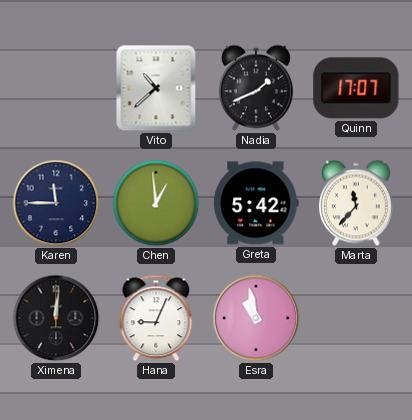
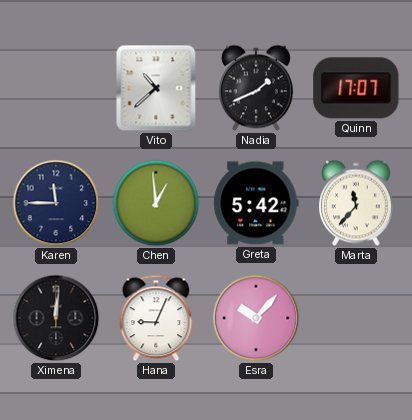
Esra: 10:58 -> 10:07
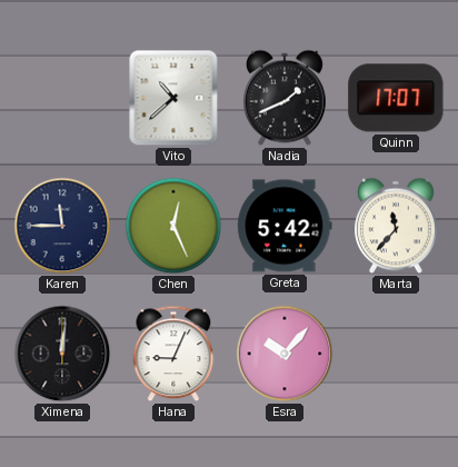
Chen: 12:59 -> 12:26
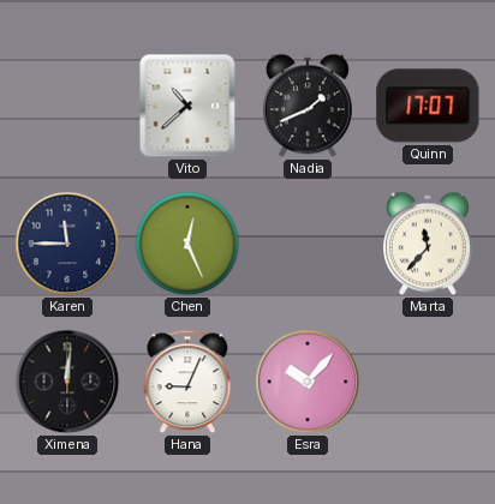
Greta: 5:42 -> none
